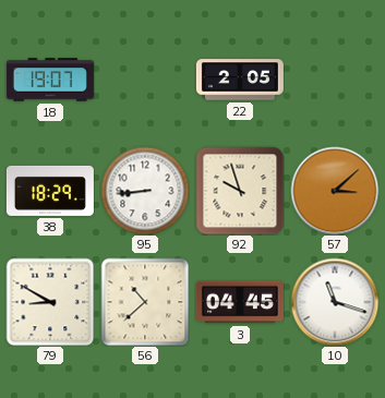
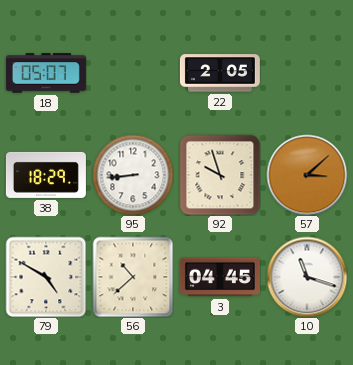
18: 19:07 -> 05:07
79: 8:50 -> 4:50
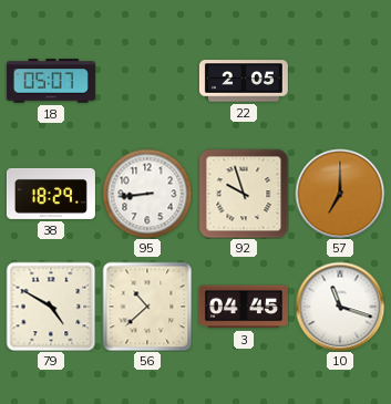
57: 3:08 -> 7:00
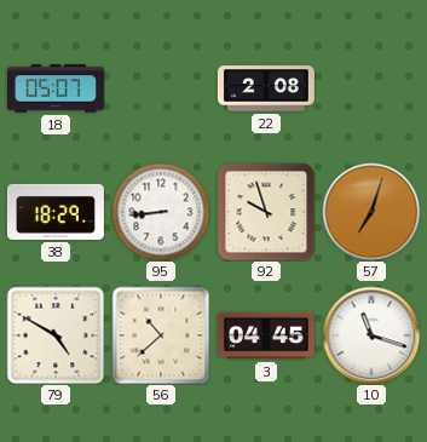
22: 2:05 -> 2:08
57: 7:00 -> 7:03
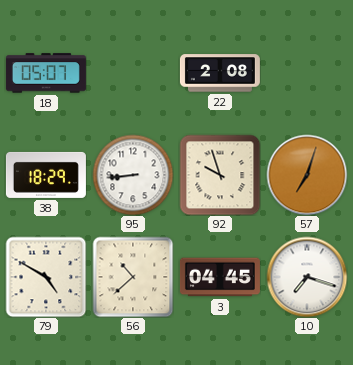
10: 11:18 -> 7:18
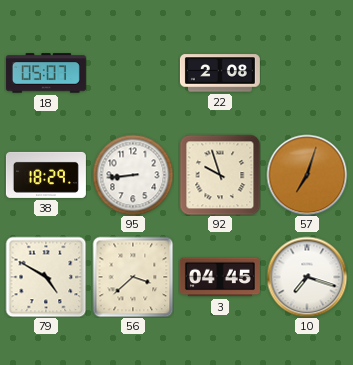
56: 10:38 -> 3:38
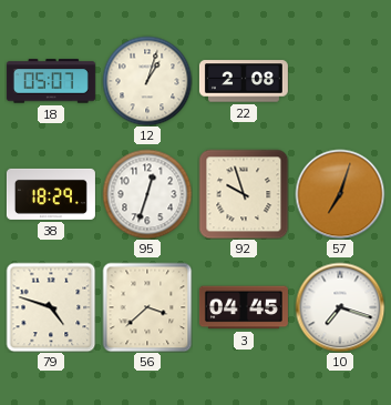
12: none -> 1:03
95: 8:44 -> 12:33
79: 4:50 -> 4:48
